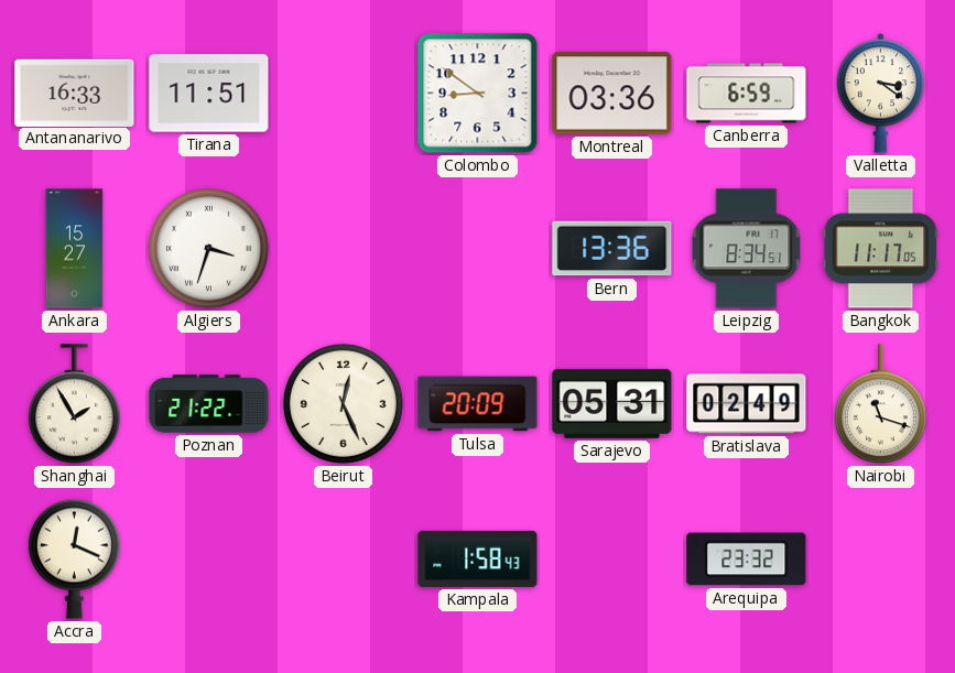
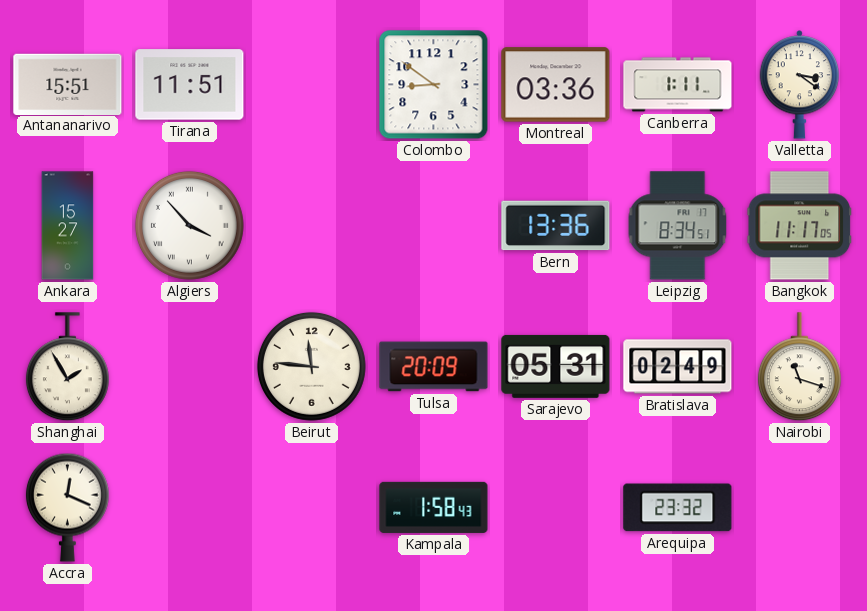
Antananarivo: 16:33 -> 15:51
Canberra: 6:59 -> 1:11
Algiers: 3:33 -> 3:53
Poznan: 21:22 -> none
Beirut: 12:26 -> 11:46
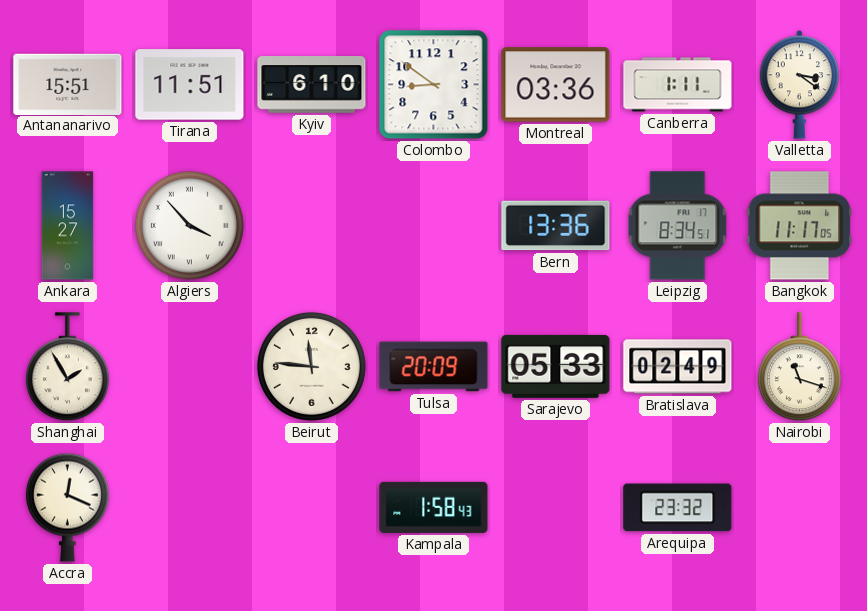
Kyiv: none -> 6:10
Sarajevo: 05:31 -> 05:33
